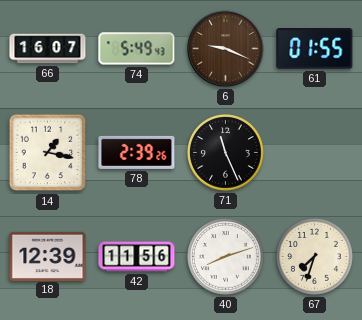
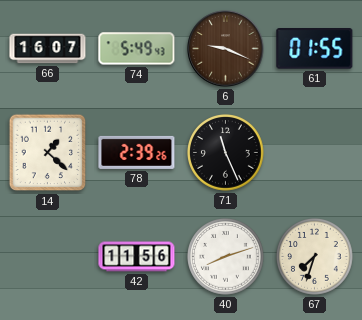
14: 1:17 -> 1:22
18: 12:39 -> none
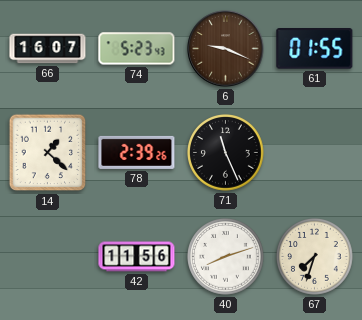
74: 5:49 -> 5:23
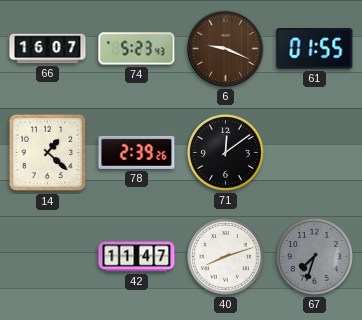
71: 11:26 -> 12:09
42: 11:56 -> 11:47
67 dial: cream -> grey
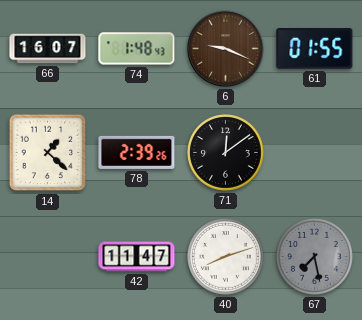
74: 5:23 -> 1:48
67: 7:33 -> 7:28
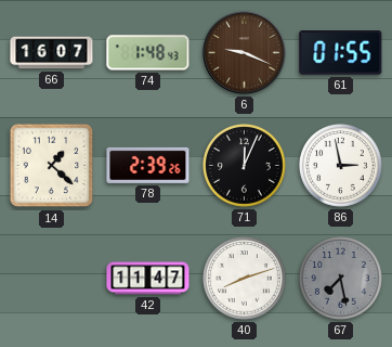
71: 12:09 -> 12:04
86: none -> 2:58
